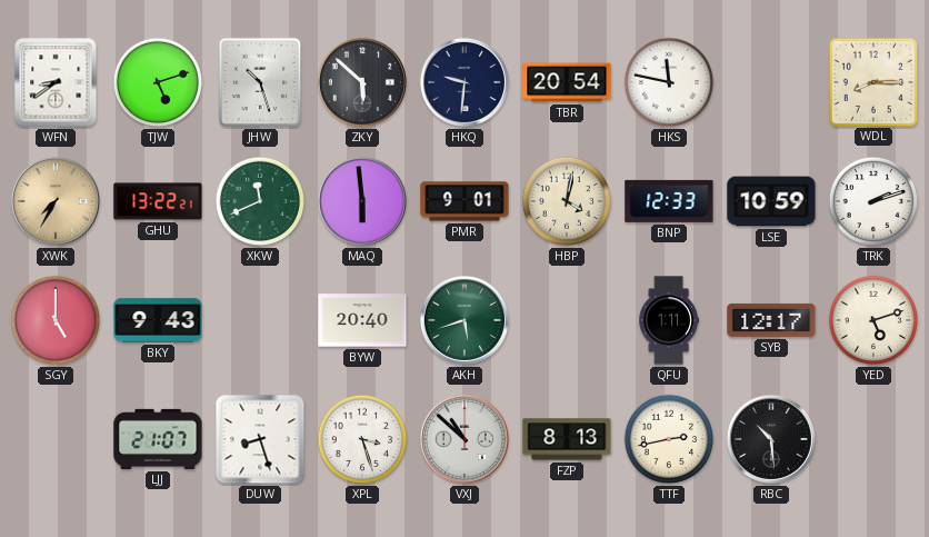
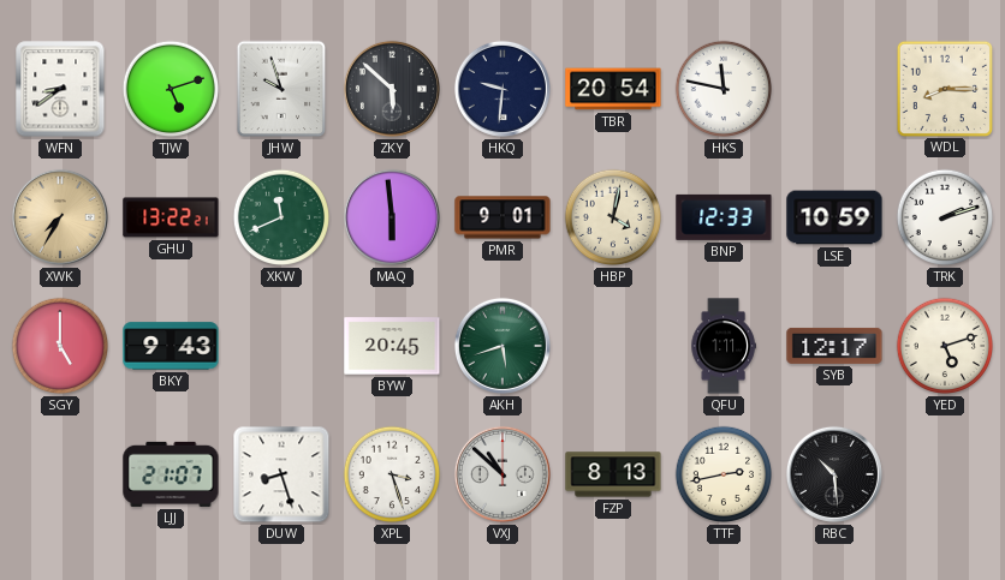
JHW: 10:27 -> 9:57
BYW: 20:40 -> 20:45
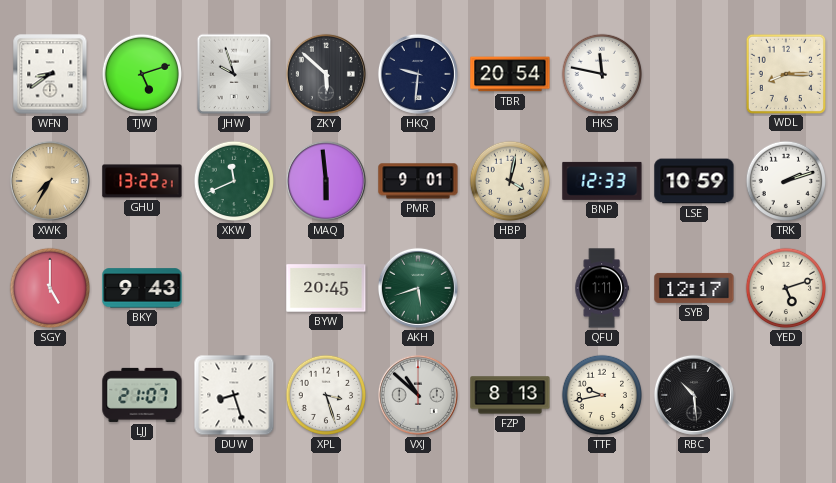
TTF: 2:43 -> 9:43
